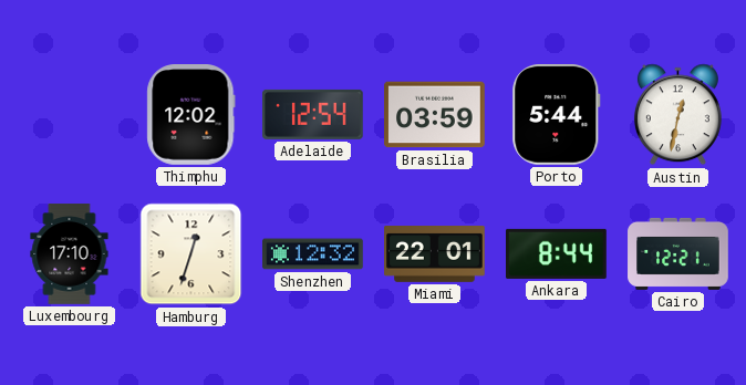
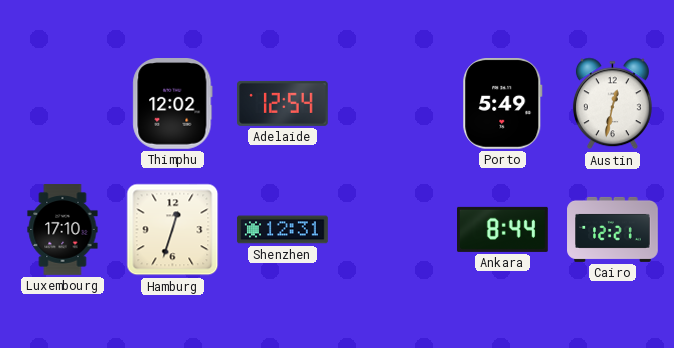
Brasilia: 03:59 -> none
Porto: 5:44 -> 5:49
Shenzhen: 12:32 -> 12:31
Miami: 22:01 -> none
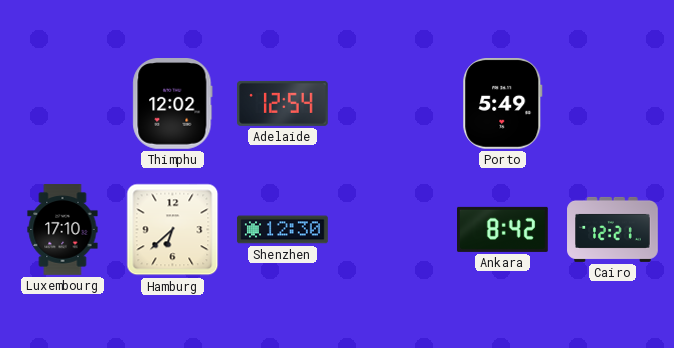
Austin: 12:32 -> none
Hamburg: 12:33 -> 6:38
Shenzhen: 12:31 -> 12:30
Ankara: 8:44 -> 8:42
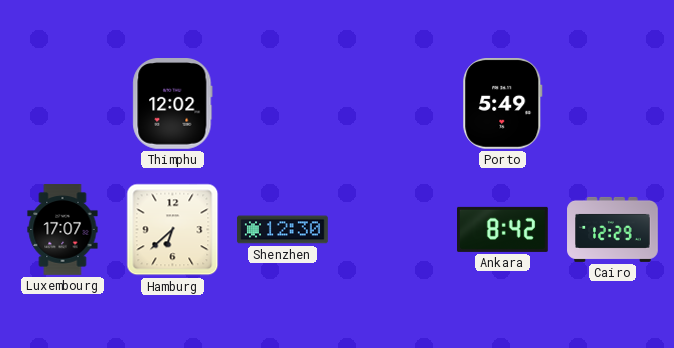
Adelaide: 12:54 -> none
Luxembourg: 17:10 -> 17:07
Cairo: 12:21 -> 12:29
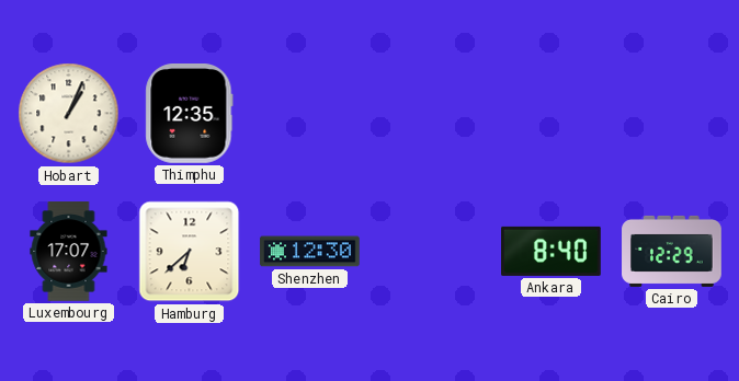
Hobart: none -> 1:04
Thimphu: 12:02 -> 12:35
Porto: 5:49 -> none
Ankara: 8:42 -> 8:40
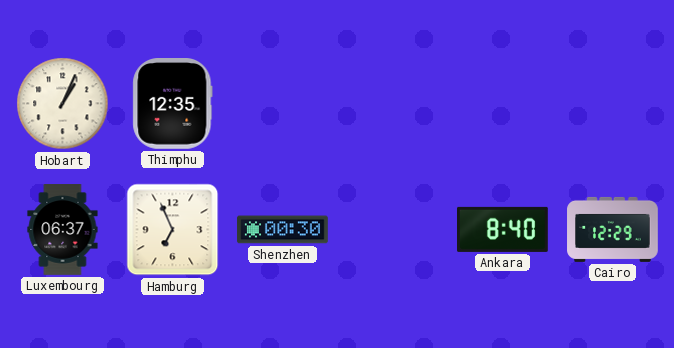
Luxembourg: 17:07 -> 06:37
Hamburg: 6:38 -> 6:56
Shenzhen: 12:30 -> 00:30
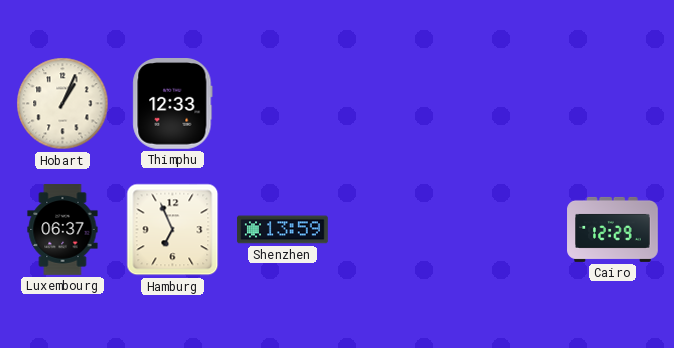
Thimphu: 12:35 -> 12:33
Shenzhen: 00:30 -> 13:59
Ankara: 8:40 -> none
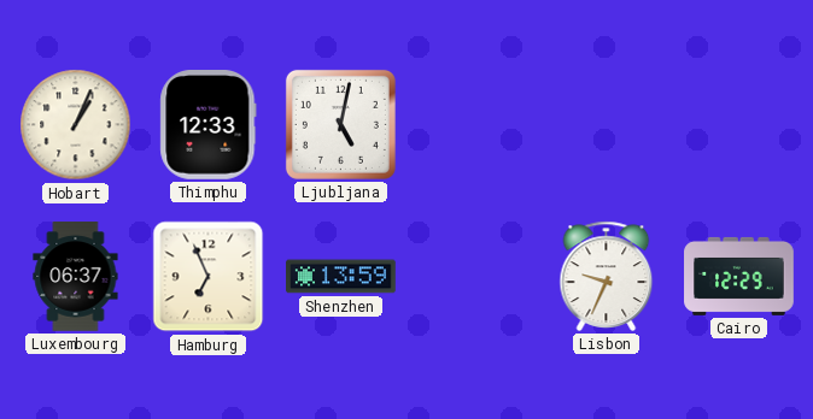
Ljubljana: none -> 5:02
Lisbon: none -> 9:34
